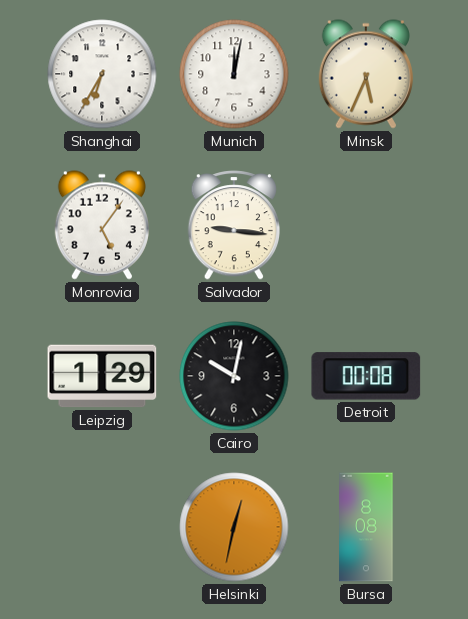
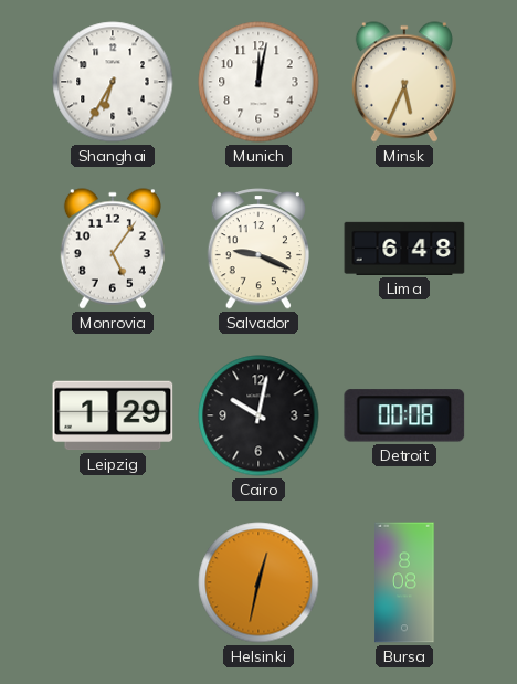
Salvador: 9:16 -> 9:19
Lima: none -> 6:48
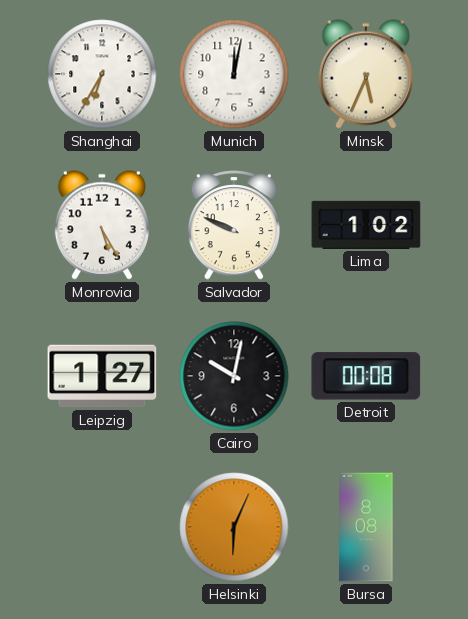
Monrovia: 5:06 -> 5:25
Salvador: 9:19 -> 9:49
Lima: 6:48 -> 1:02
Leipzig: 1:29 -> 1:27
Helsinki: 12:32 -> 6:04
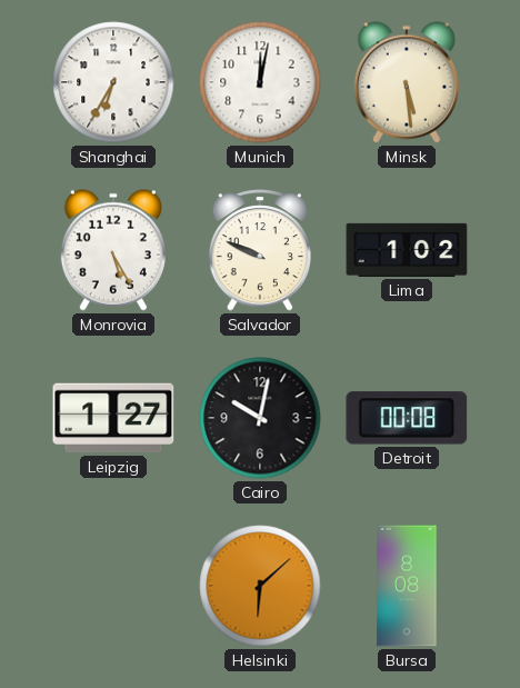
Minsk: 5:34 -> 5:29
Helsinki: 6:04 -> 6:08
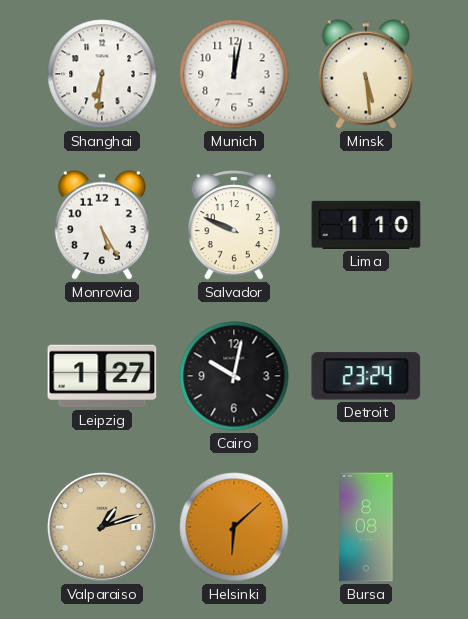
Shanghai: 6:35 -> 6:31
Lima: 1:02 -> 1:10
Detroit: 00:08 -> 23:24
Valparaiso: none -> 1:12
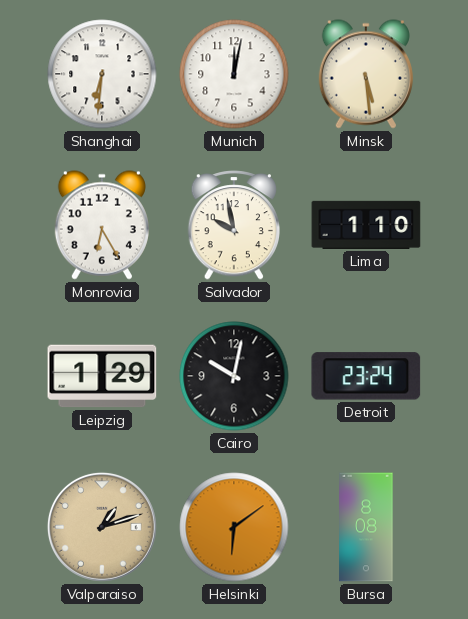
Monrovia: 5:25 -> 6:25
Salvador: 9:49 -> 9:58
Leipzig: 1:27 -> 1:29
Helsinki: 6:08 -> 6:09
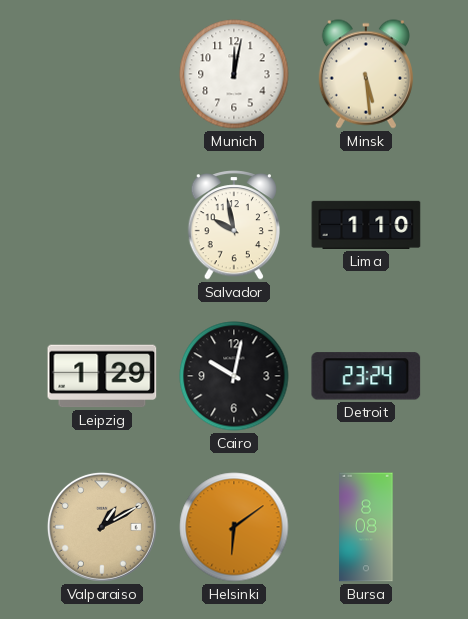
Shanghai: 6:31 -> none
Monrovia: 6:25 -> none
Valparaiso: 1:12 -> 1:10
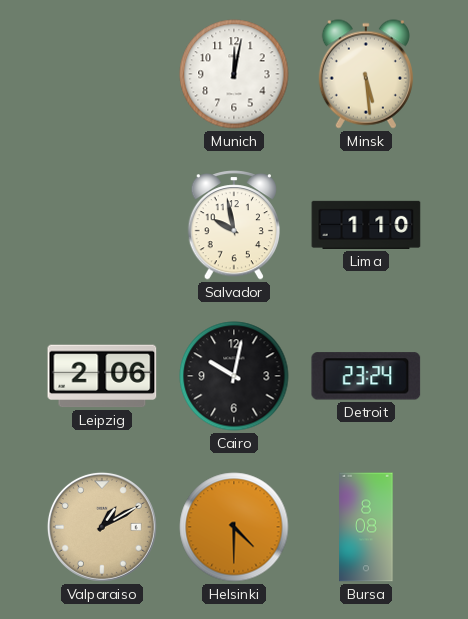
Leipzig: 1:29 -> 2:06
Helsinki: 6:09 -> 4:30
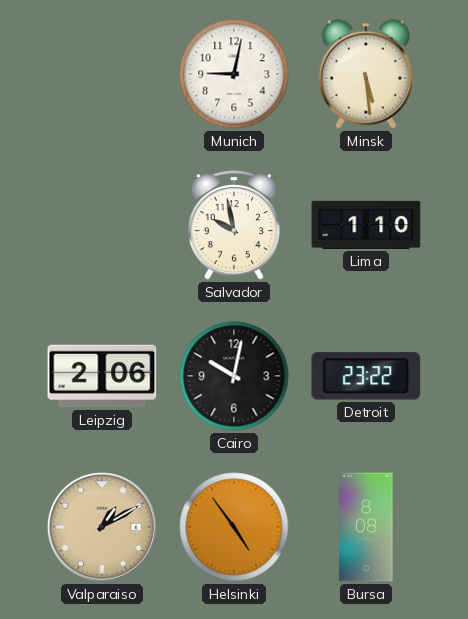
Munich: 12:02 -> 9:02
Detroit: 23:24 -> 23:22
Helsinki: 4:30 -> 4:54
